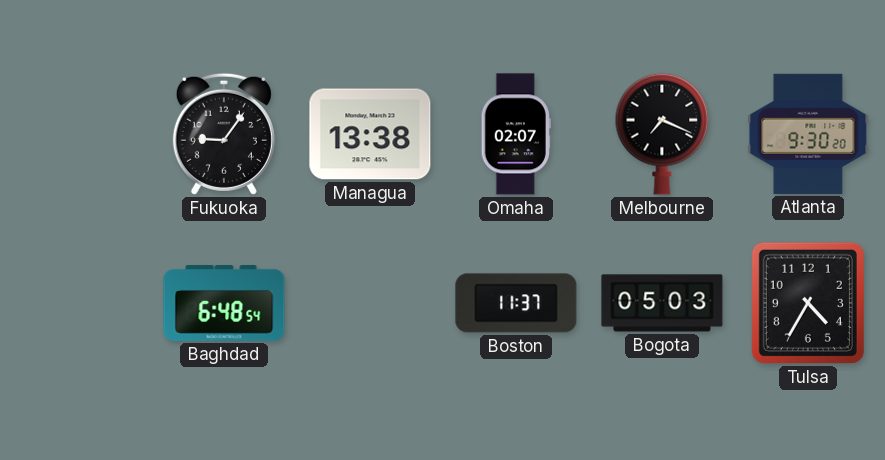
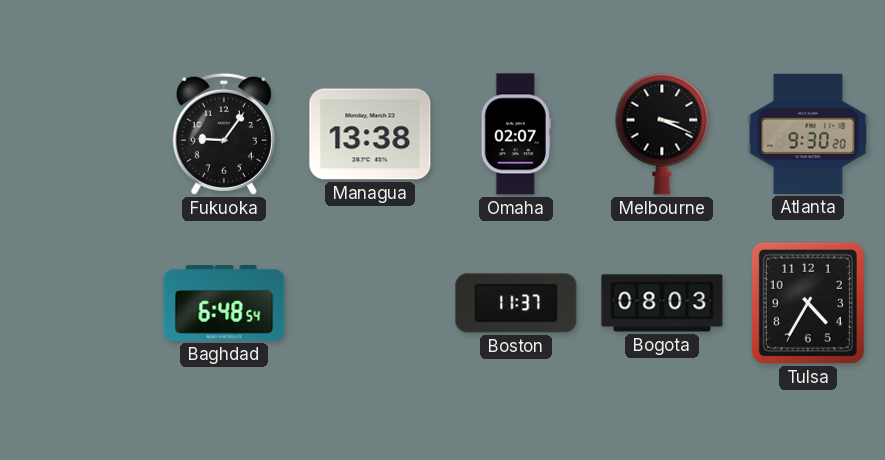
Melbourne: 7:19 -> 3:19
Bogota: 05:03 -> 08:03
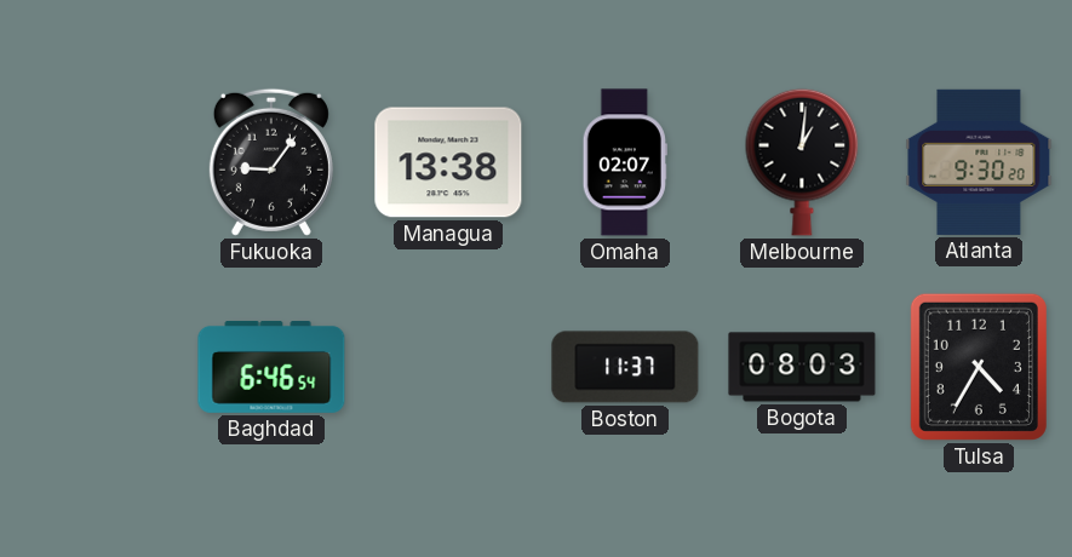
Melbourne: 3:19 -> 1:01
Baghdad: 6:48 -> 6:46
